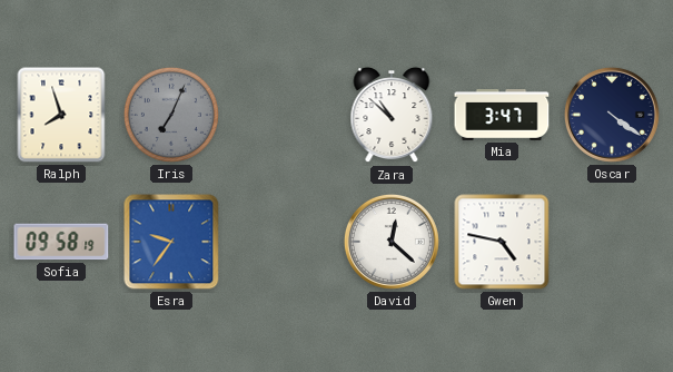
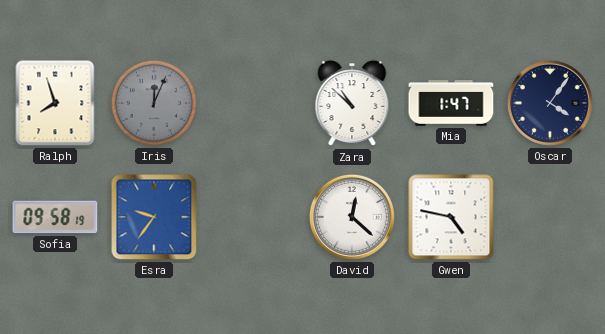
Iris: 7:04 -> 12:04
Mia: 3:47 -> 1:47
Oscar: 4:21 -> 4:06
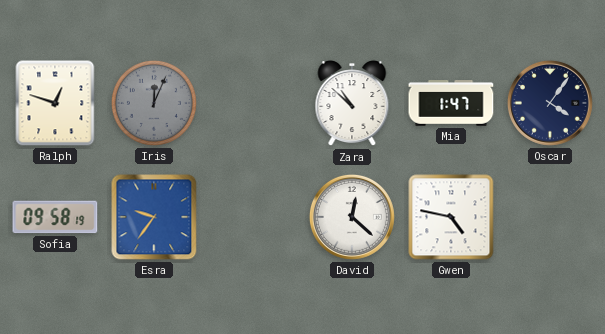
Ralph: 7:57 -> 12:48
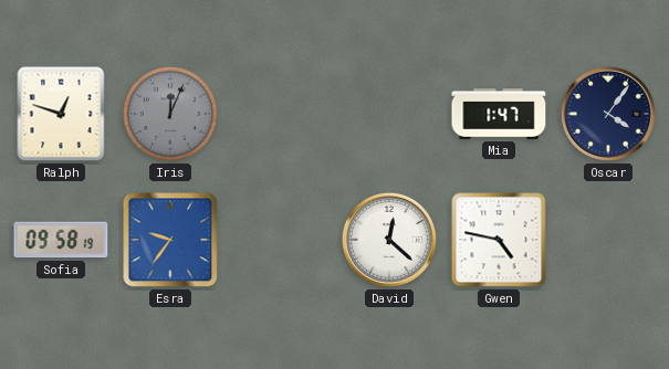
Zara: 10:52 -> none
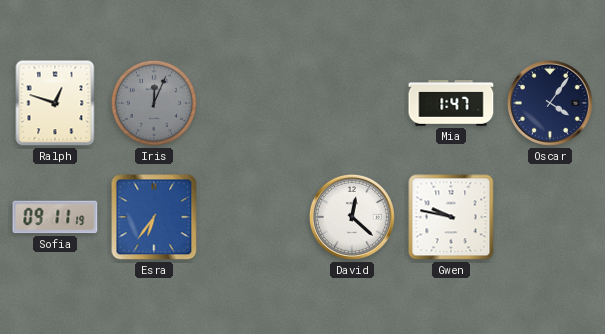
Sofia: 09:58 -> 09:11
Esra: 9:36 -> 6:36
Gwen: 4:47 -> 9:47
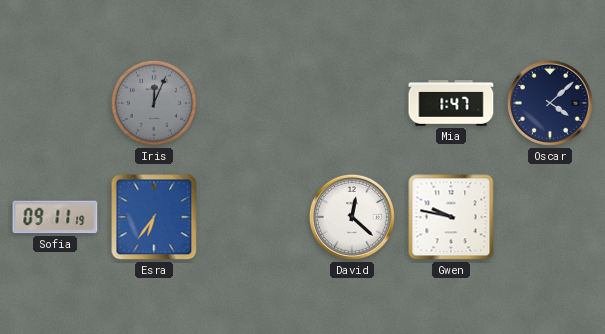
Ralph: 12:48 -> none
Oscar: 4:06 -> 4:08
